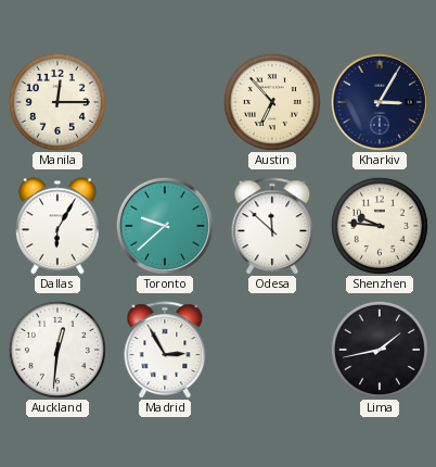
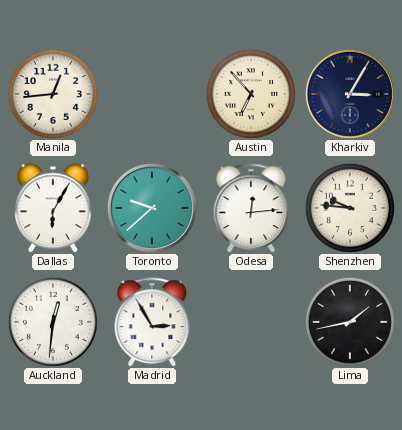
Manila: 12:15 -> 12:44
Odesa: 11:52 -> 12:14
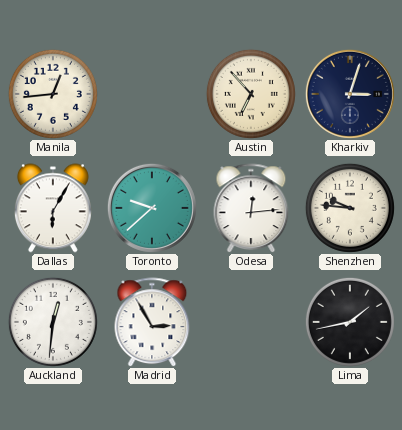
Kharkiv: 3:05 -> 3:03
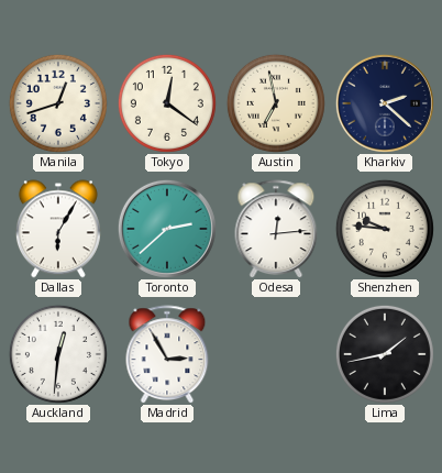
Manila: 12:44 -> 12:42
Tokyo: none -> 12:21
Austin: 6:53 -> 6:58
Kharkiv: 3:03 -> 2:22
Toronto: 9:38 -> 2:38
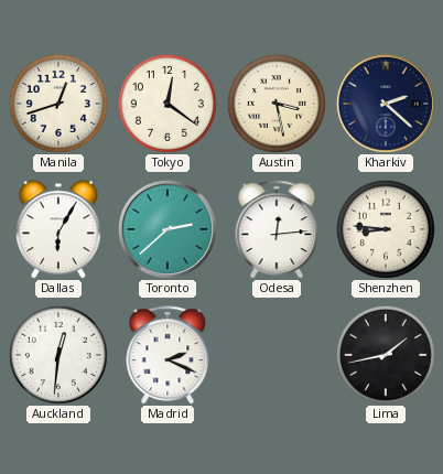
Austin: 6:58 -> 3:28
Shenzhen: 9:46 -> 8:46
Madrid: 2:55 -> 2:19
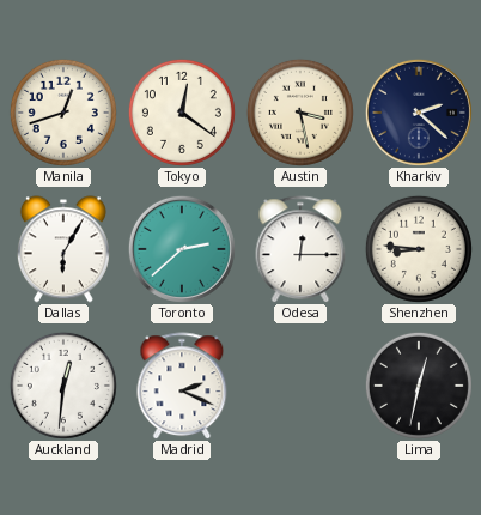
Odesa: 12:14 -> 12:15
Lima: 1:43 -> 12:32
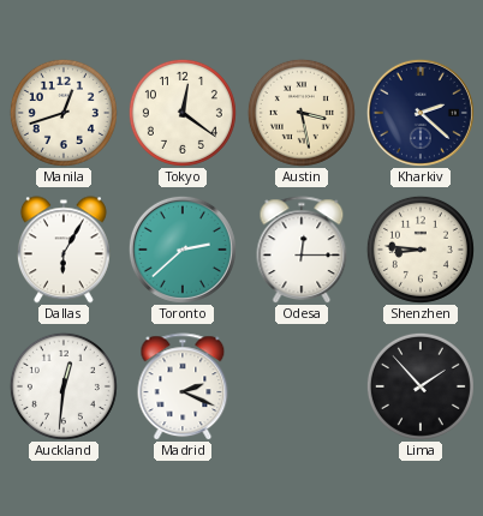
Lima: 12:32 -> 1:53
